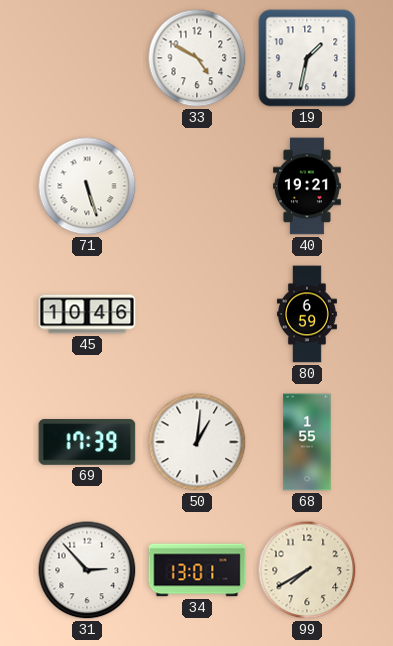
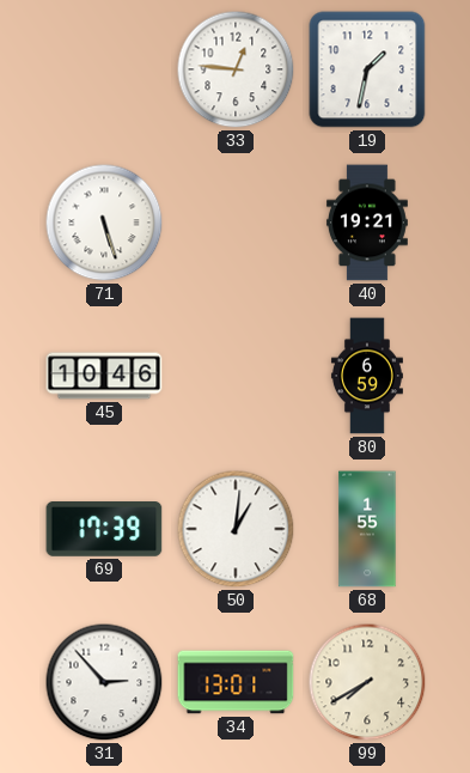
33: 4:50 -> 12:46
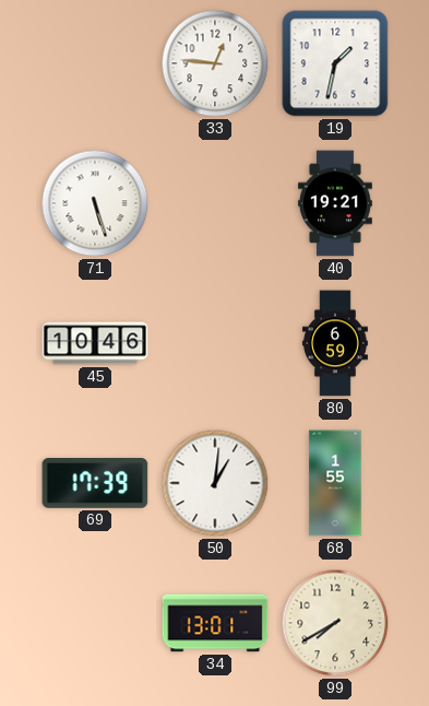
31: 2:53 -> none
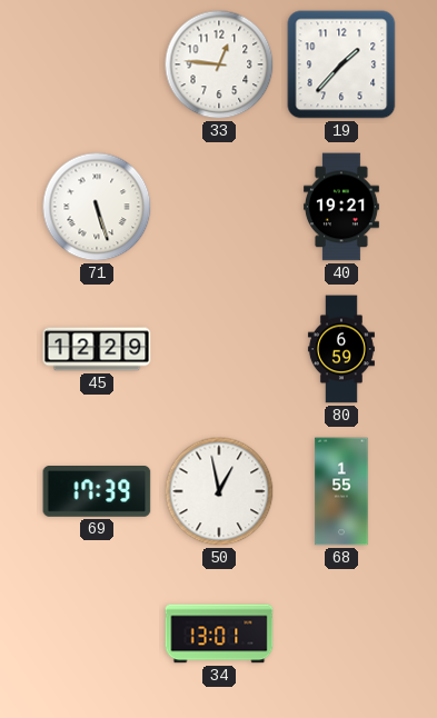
19: 1:32 -> 1:37
45: 10:46 -> 12:29
50: 1:01 -> 12:58
99: 7:40 -> none
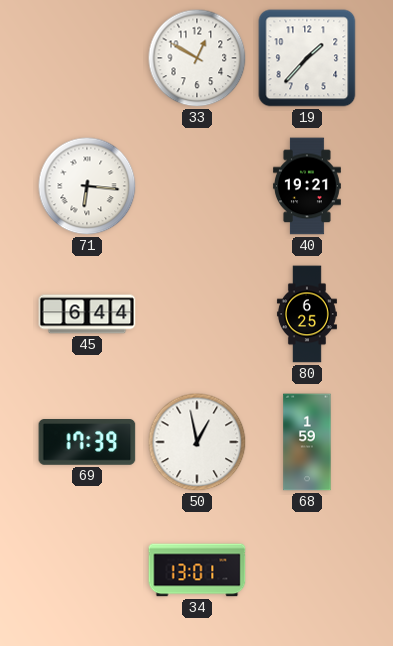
33: 12:46 -> 12:50
71: 5:27 -> 6:16
45: 12:29 -> 6:44
80: 6:59 -> 6:25
68: 1:55 -> 1:59
